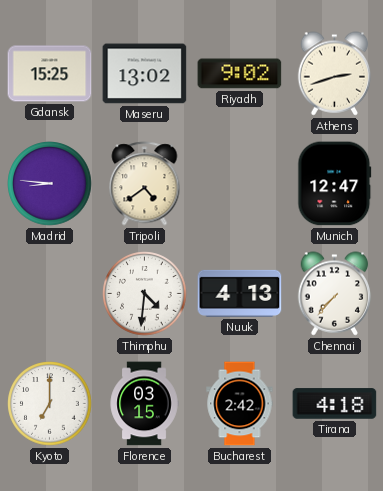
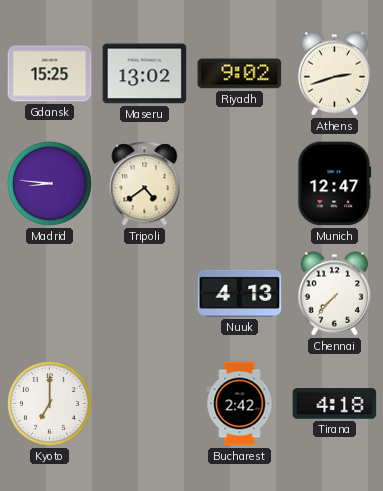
Thimphu: 4:31 -> none
Florence: 03:15 -> none
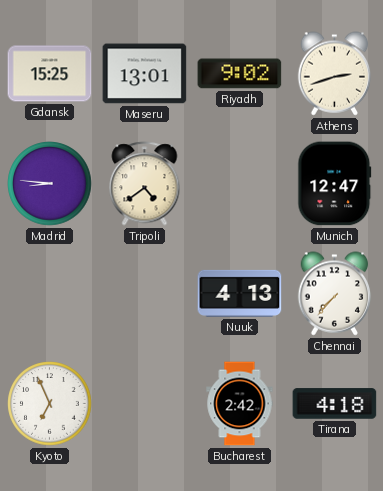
Maseru: 13:02 -> 13:01
Kyoto: 7:00 -> 6:56
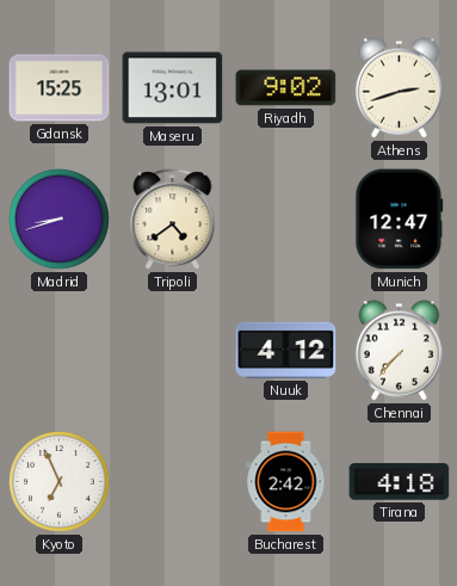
Madrid: 8:46 -> 8:42
Nuuk: 4:13 -> 4:12
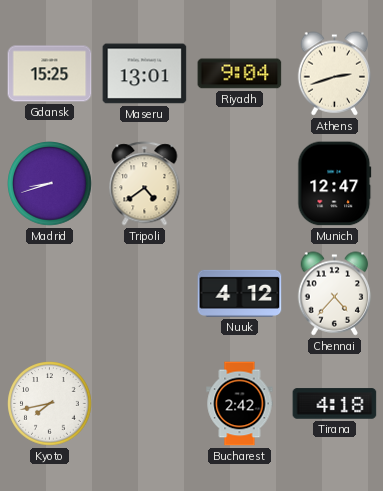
Riyadh: 9:02 -> 9:04
Chennai: 7:37 -> 4:37
Kyoto: 6:56 -> 7:43
